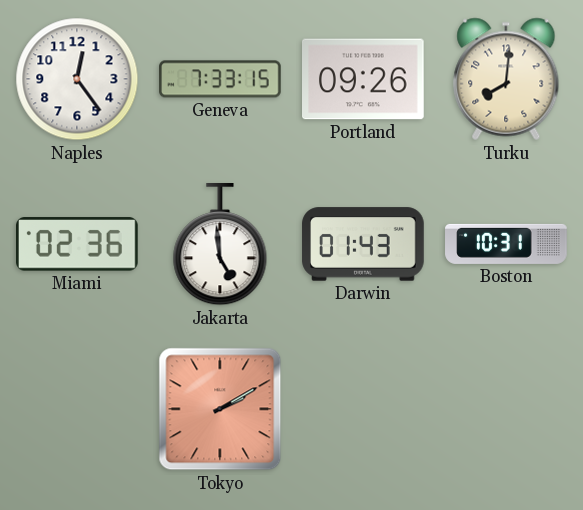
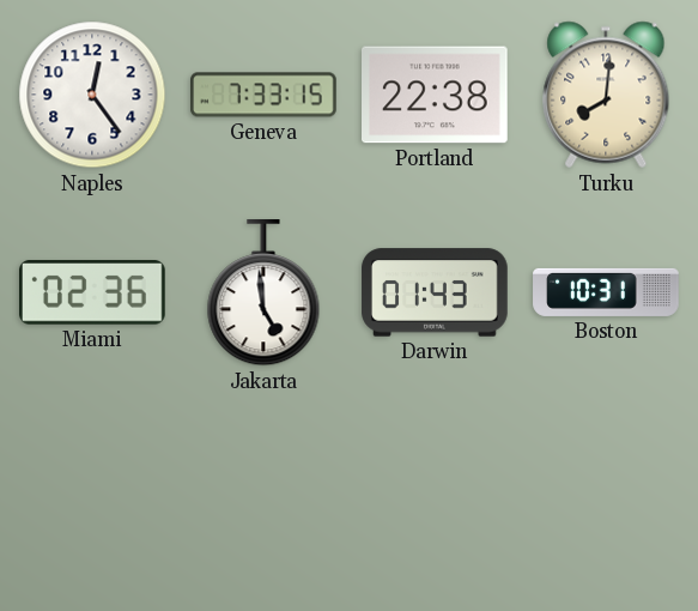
Portland: 09:26 -> 22:38
Tokyo: 2:10 -> none
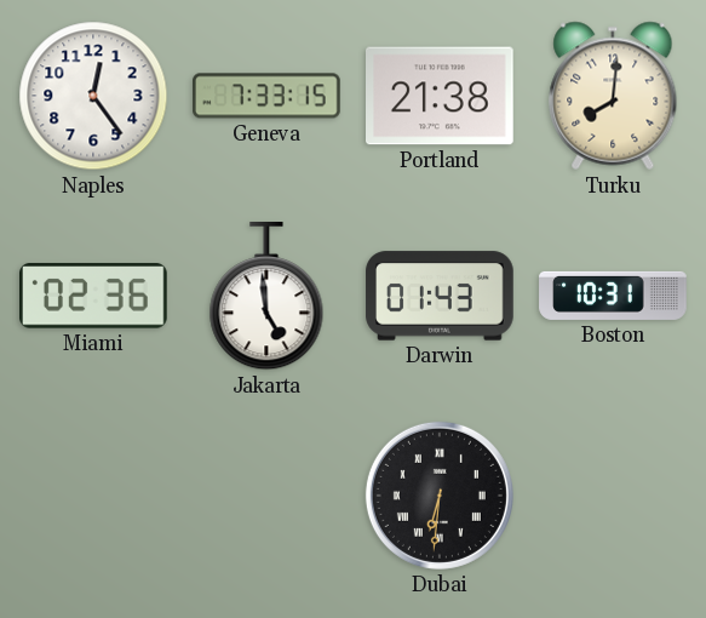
Portland: 22:38 -> 21:38
Dubai: none -> 6:31
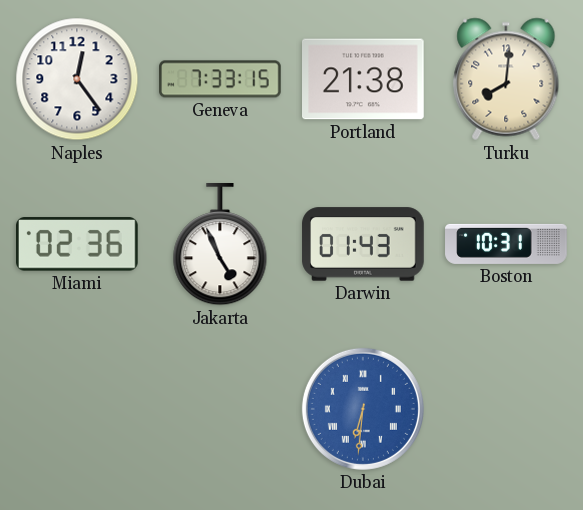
Jakarta: 4:59 -> 4:56
Dubai dial: black -> blue
